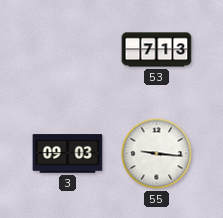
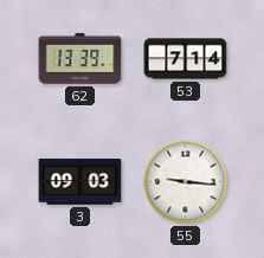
62: none -> 13:39
53: 7:13 -> 7:14
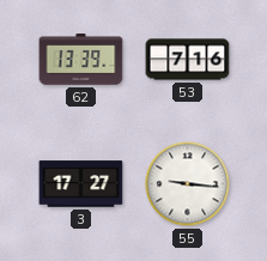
53: 7:14 -> 7:16
3: 09:03 -> 17:27
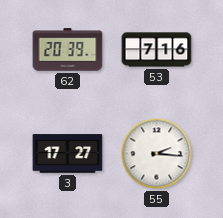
62: 13:39 -> 20:39
55: 9:16 -> 2:16
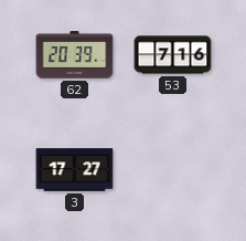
55: 2:16 -> none
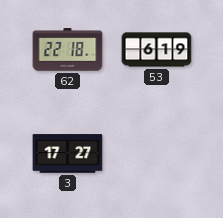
62: 20:39 -> 22:18
53: 7:16 -> 6:19
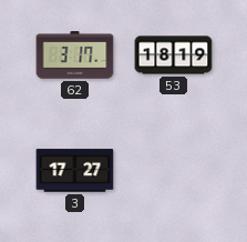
62: 22:18 -> 3:17
53: 6:19 -> 18:19
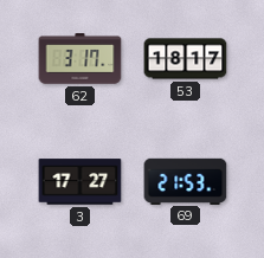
53: 18:19 -> 18:17
69: none -> 21:53
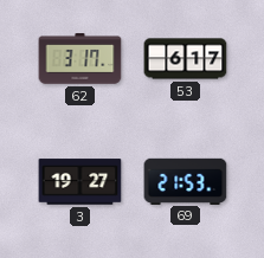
53: 18:17 -> 6:17
3: 17:27 -> 19:27
